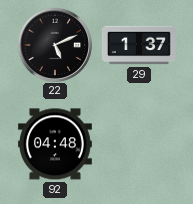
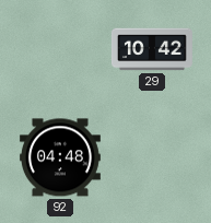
22: 5:11 -> none
29: 1:37 -> 10:42
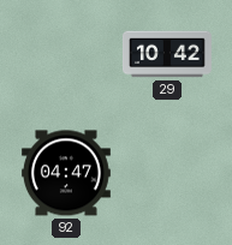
92: 04:48 -> 04:47
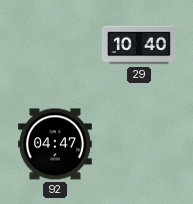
29: 10:42 -> 10:40
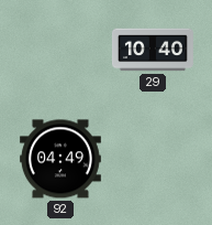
92: 04:47 -> 04:49
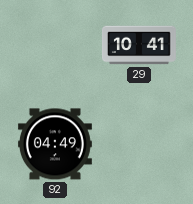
29: 10:40 -> 10:41
